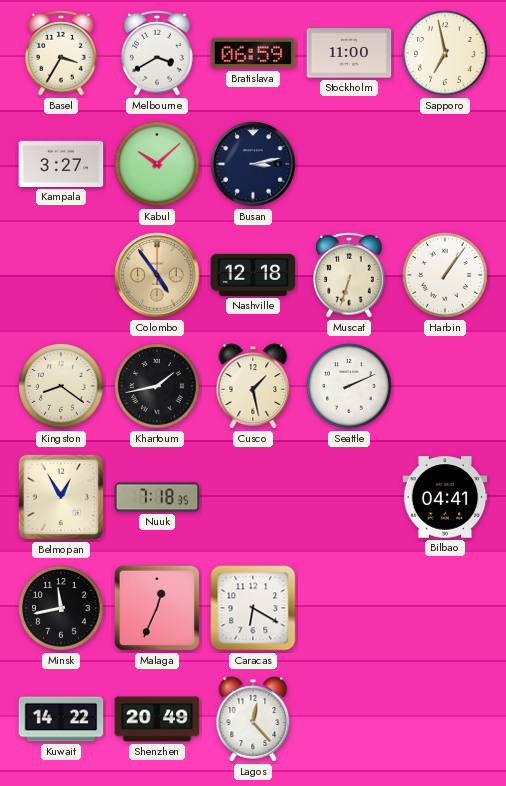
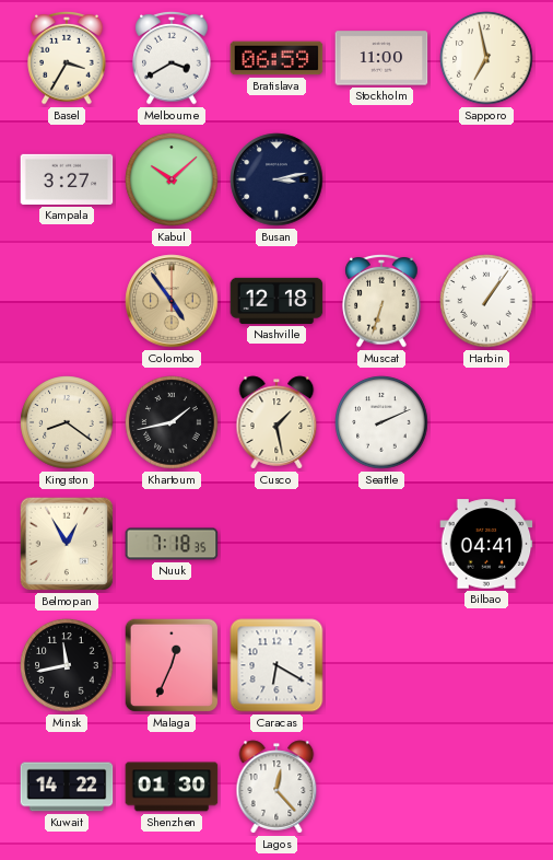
Shenzhen: 20:49 -> 01:30
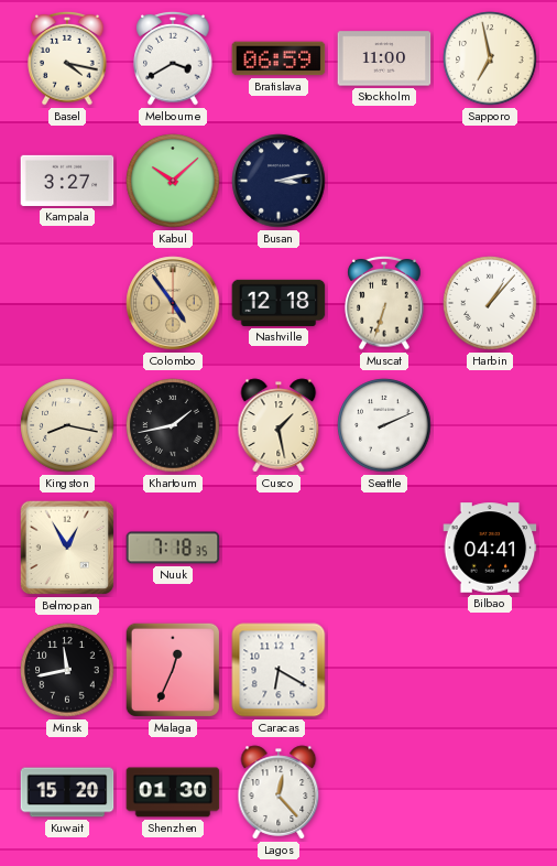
Basel: 3:35 -> 4:17
Harbin: 1:06 -> 1:07
Kingston: 8:21 -> 8:17
Kuwait: 14:22 -> 15:20
